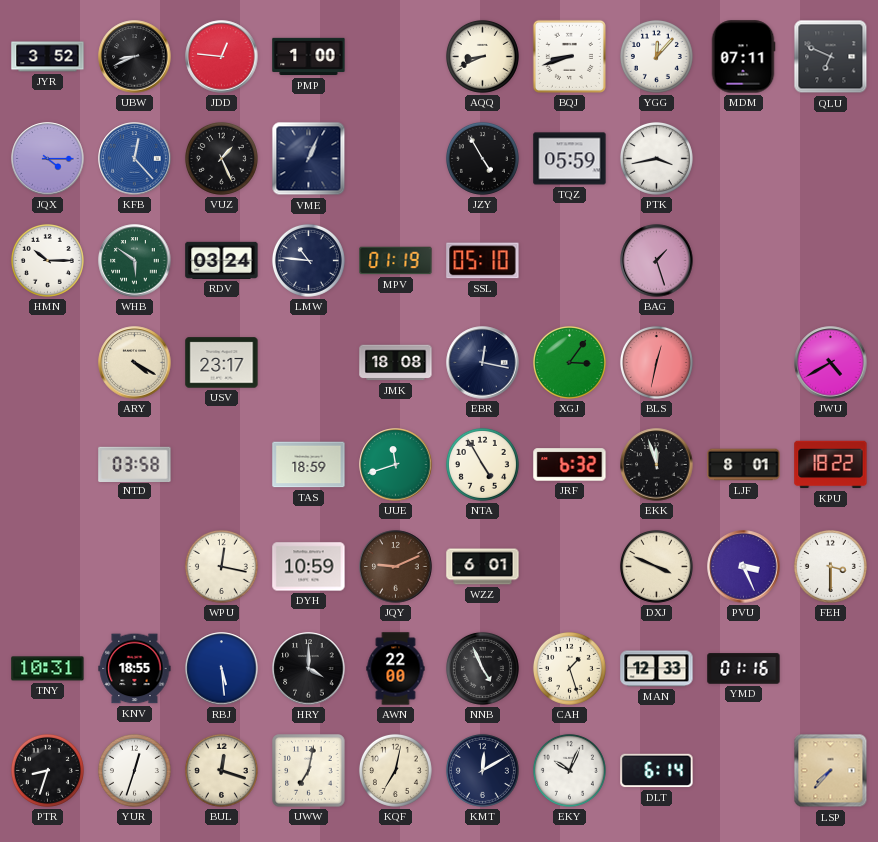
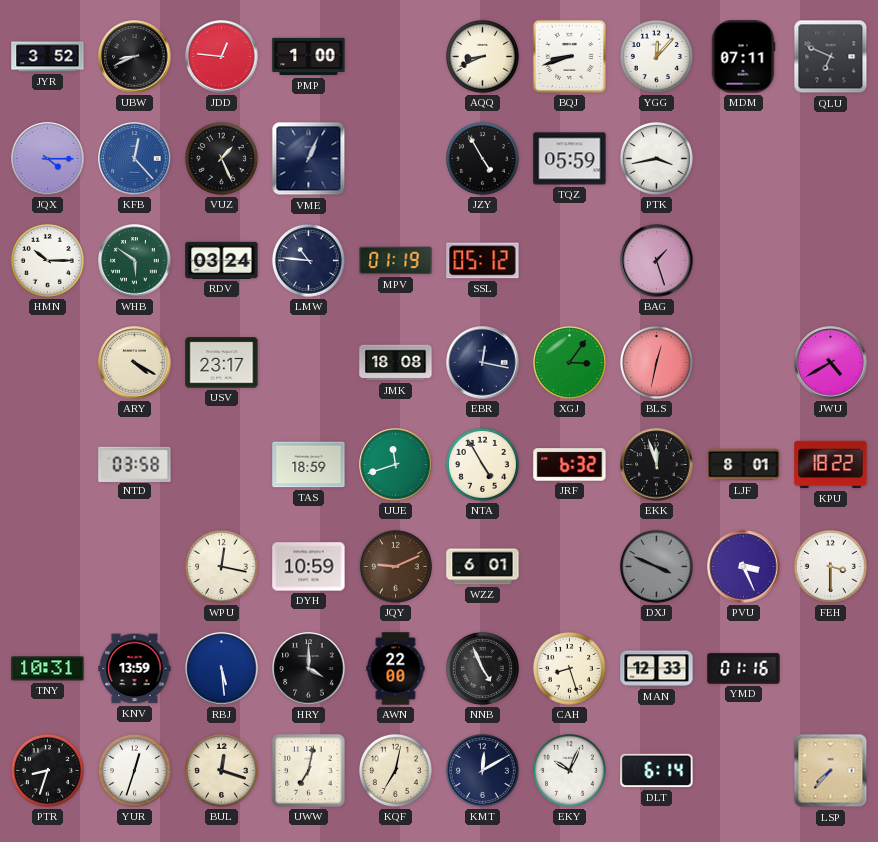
SSL: 05:10 -> 05:12
DXJ dial: cream -> grey
KNV: 18:55 -> 13:59
CAH: 1:27 -> 8:27
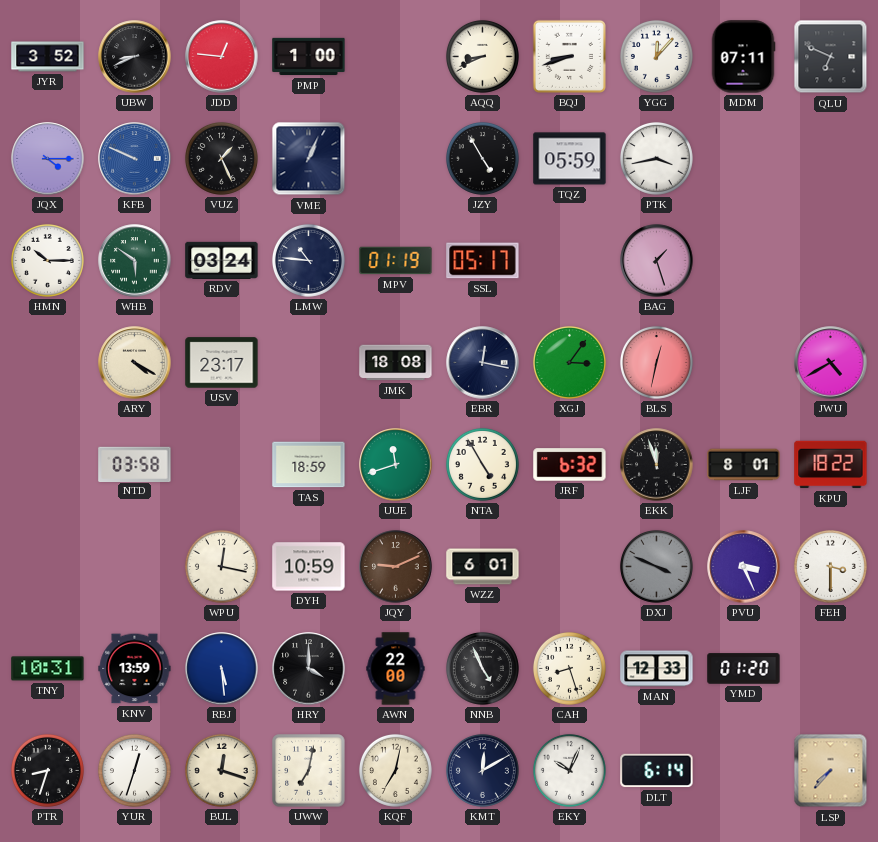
KFB: 12:23 -> 9:49
SSL: 05:12 -> 05:17
YMD: 01:16 -> 01:20
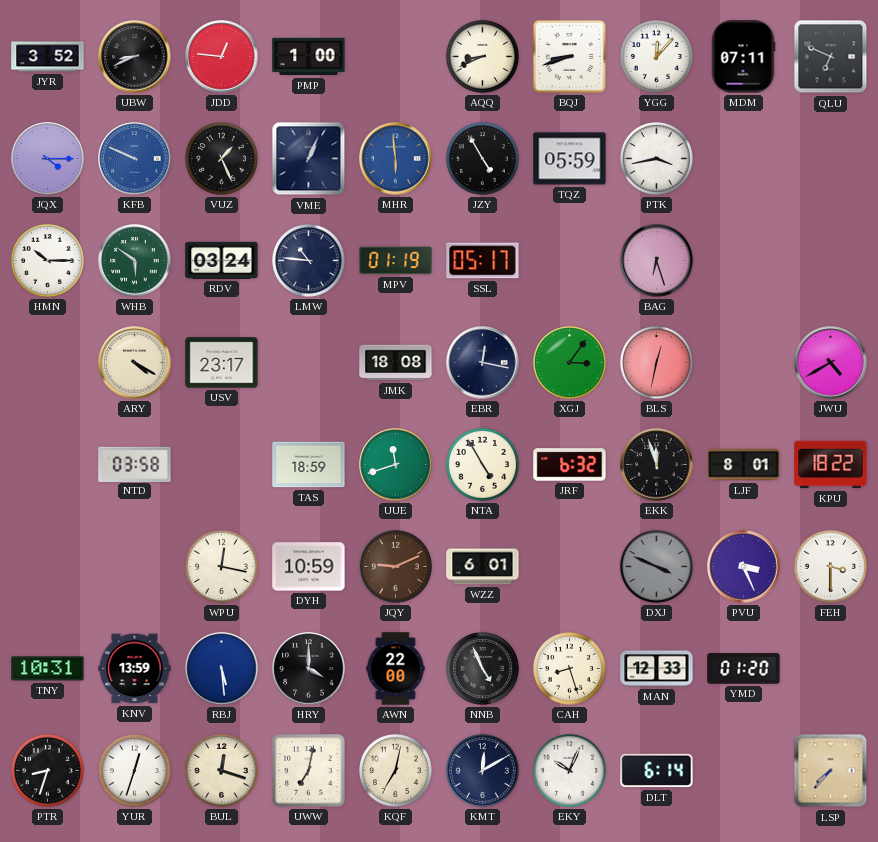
MHR: none -> 5:59
BAG: 1:27 -> 6:27
